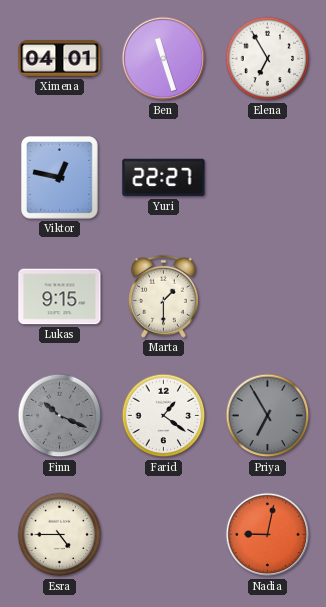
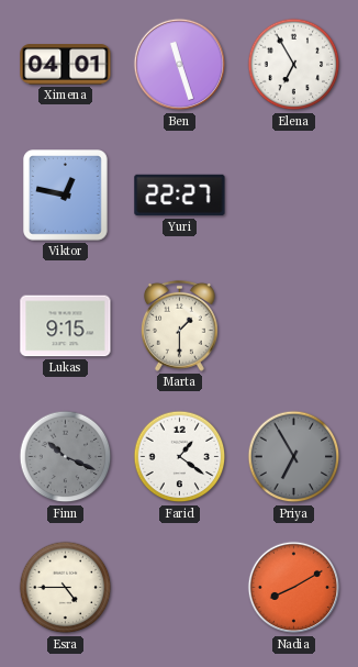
Nadia: 9:02 -> 8:10
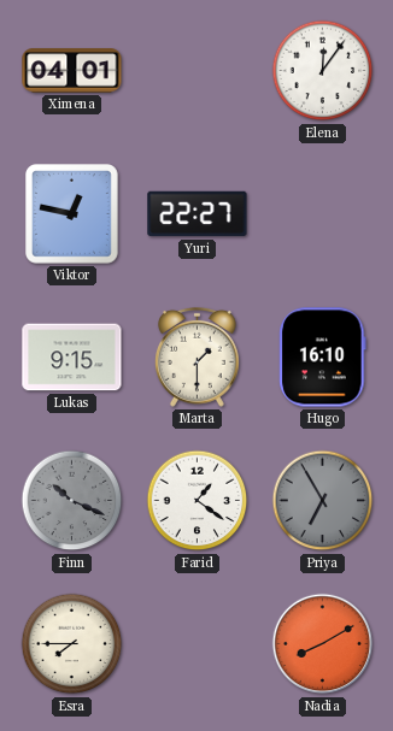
Ben: 11:27 -> none
Elena: 6:55 -> 12:06
Hugo: none -> 16:10
Esra: 4:45 -> 7:45
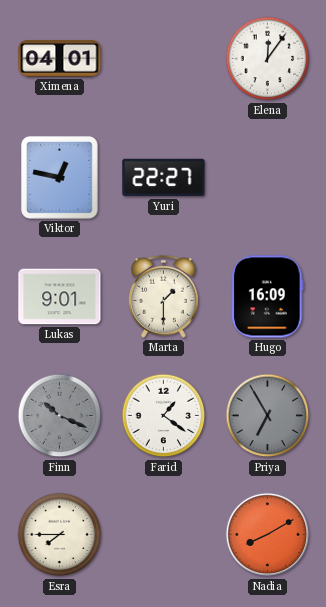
Lukas: 9:15 -> 9:01
Hugo: 16:10 -> 16:09
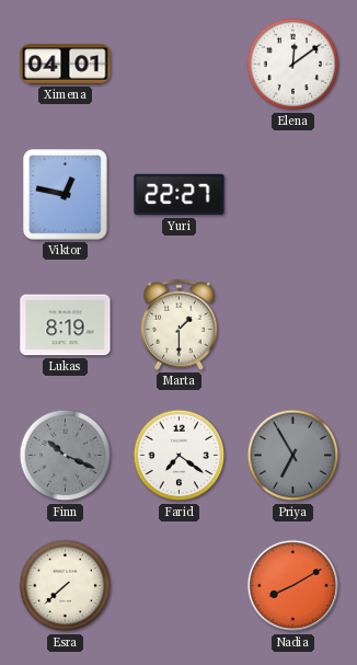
Elena: 12:06 -> 12:09
Lukas: 9:01 -> 8:19
Hugo: 16:09 -> none
Farid: 1:21 -> 7:21
Esra: 7:45 -> 7:38
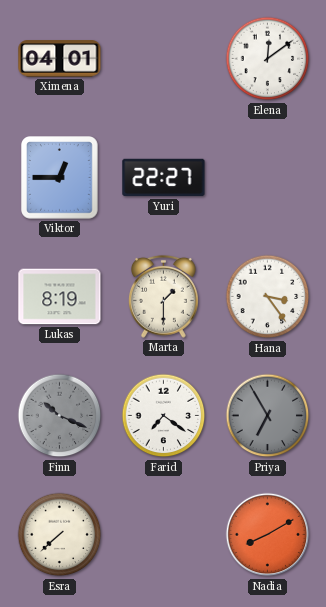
Viktor: 12:47 -> 12:45
Hana: none -> 3:24
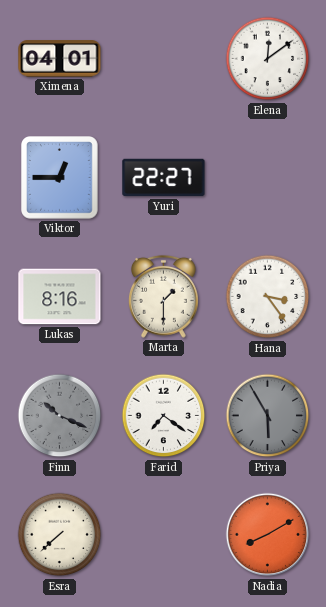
Lukas: 8:19 -> 8:16
Priya: 6:55 -> 5:55
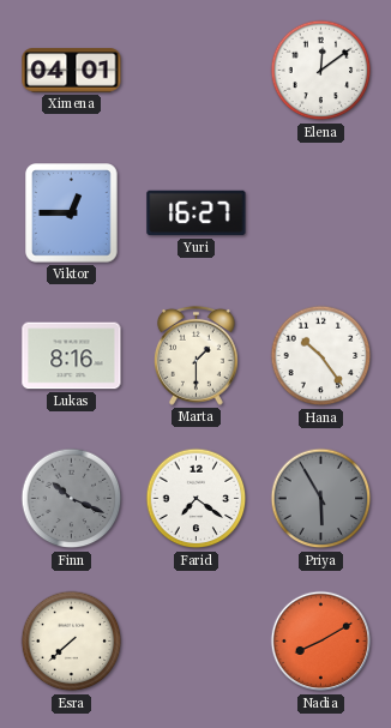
Yuri: 22:27 -> 16:27
Hana: 3:24 -> 10:24
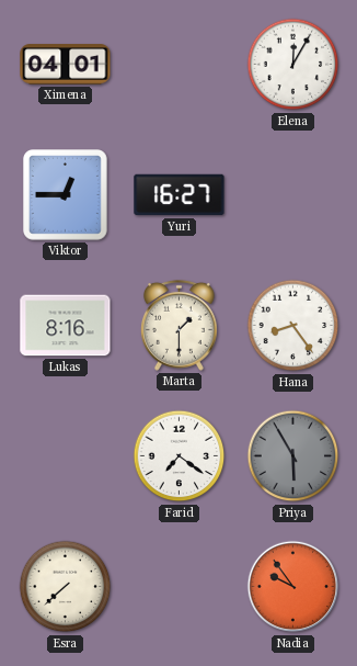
Elena: 12:09 -> 12:05
Hana: 10:24 -> 8:24
Finn: 10:19 -> none
Nadia: 8:10 -> 9:54
